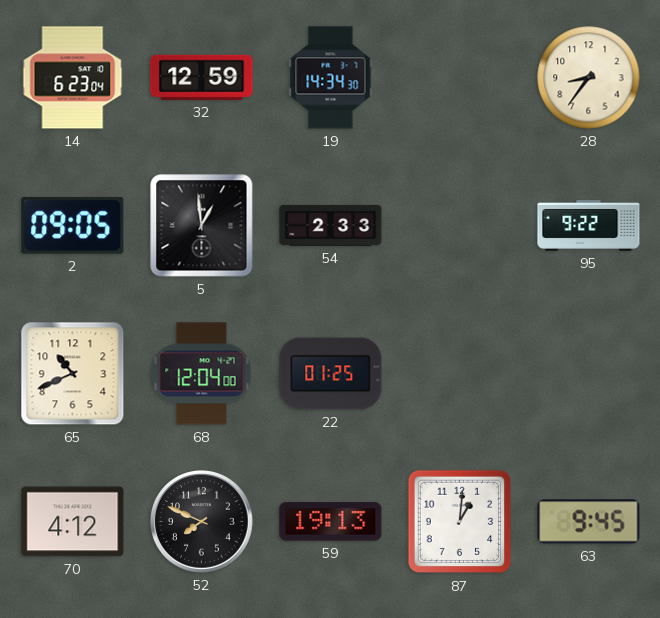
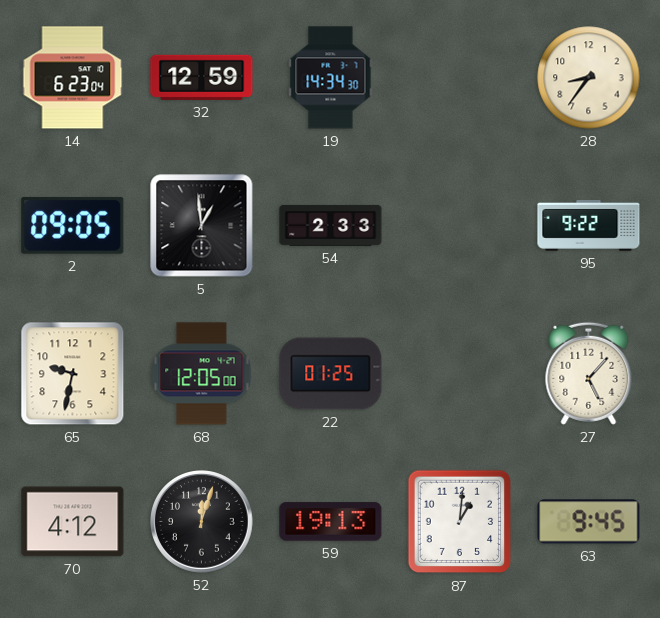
65: 10:41 -> 9:32
68: 12:04 -> 12:05
27: none -> 5:07
52: 7:49 -> 12:03
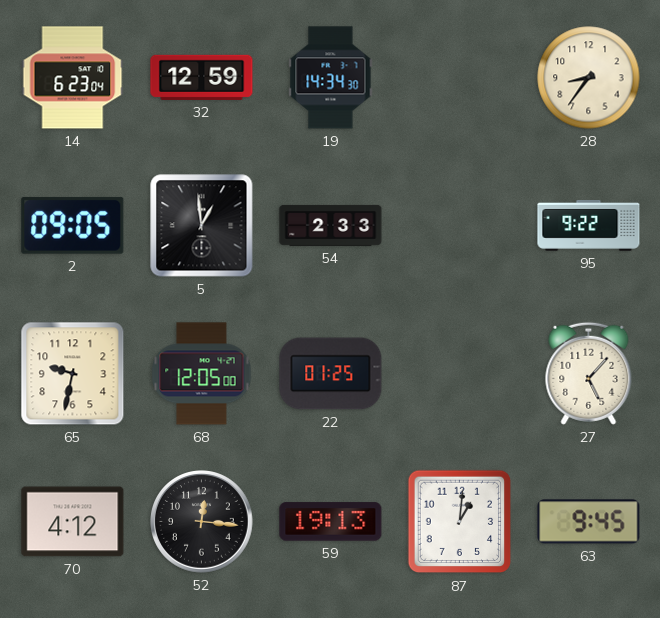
52: 12:03 -> 12:16
